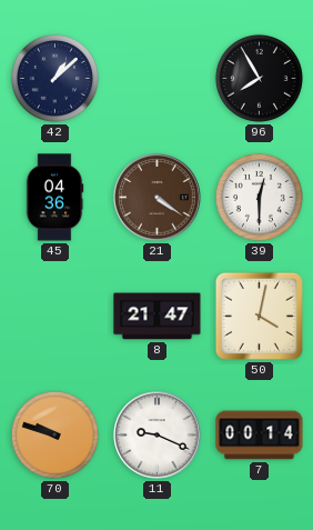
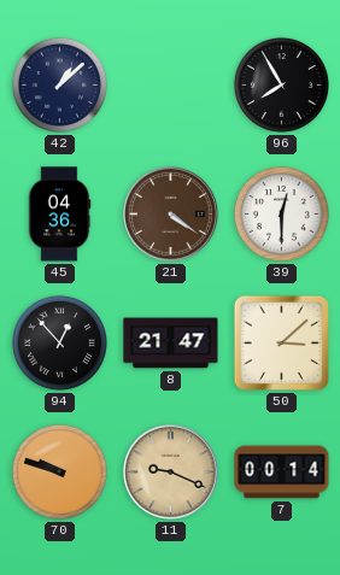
94: none -> 12:53
50: 4:02 -> 3:08
11 dial: white -> champagne
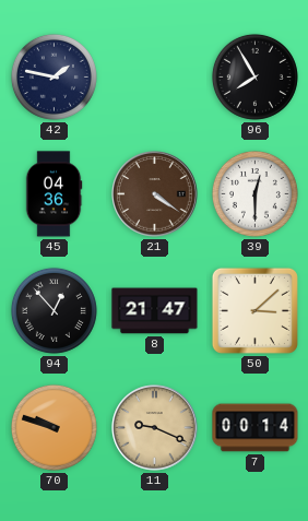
42: 1:08 -> 1:47
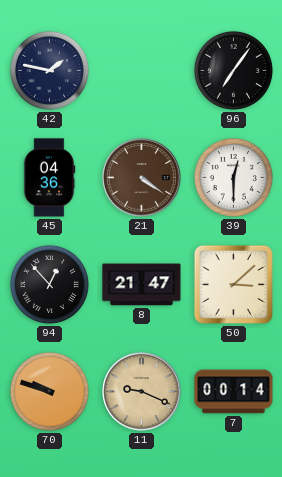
96: 7:55 -> 7:06
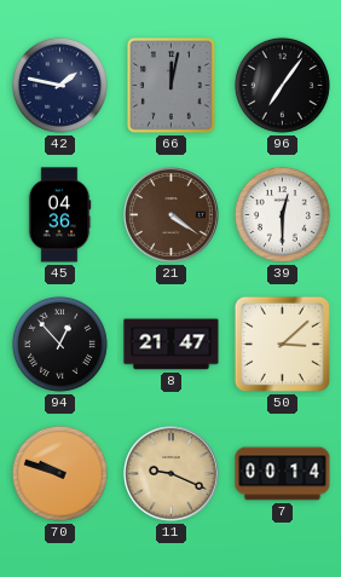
66: none -> 12:02
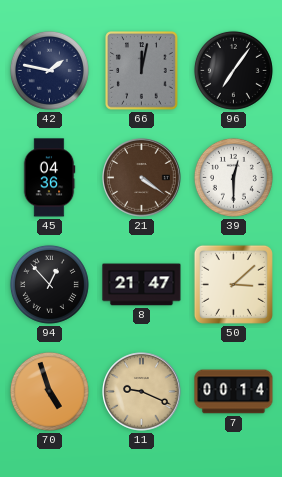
70: 9:48 -> 4:57
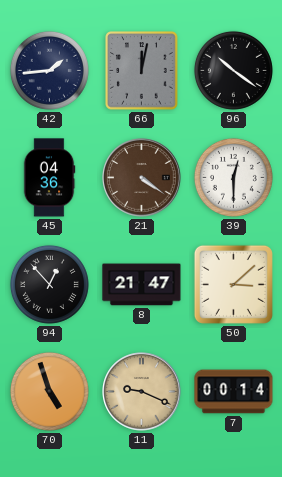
42: 1:47 -> 1:44
96: 7:06 -> 10:21
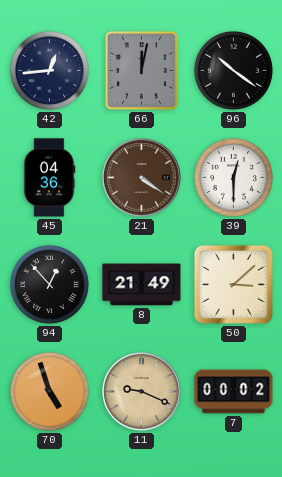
42: 1:44 -> 12:44
8: 21:47 -> 21:49
7: 00:14 -> 00:02
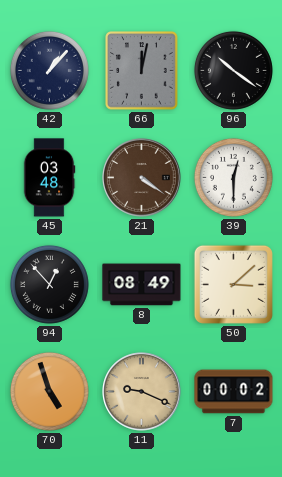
42: 12:44 -> 1:07
45: 04:36 -> 03:48
8: 21:49 -> 08:49
